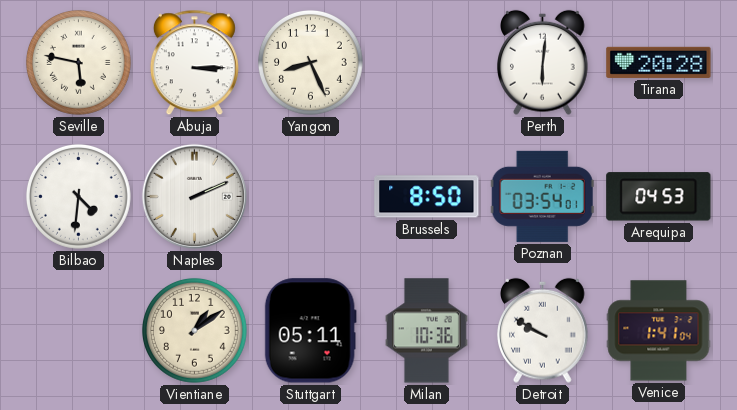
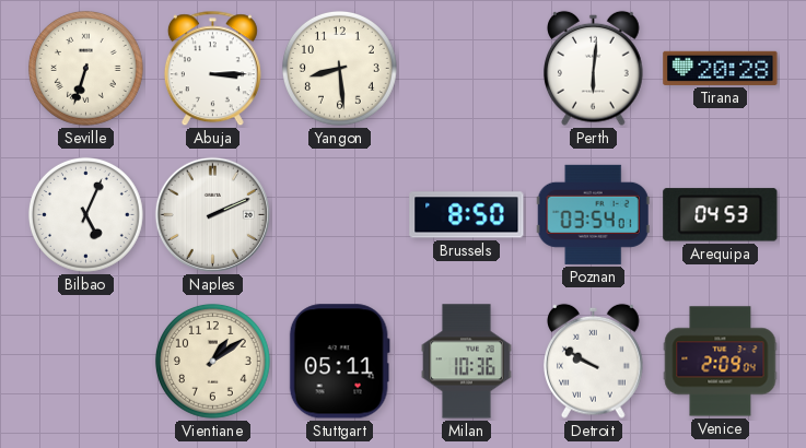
Seville: 5:47 -> 6:33
Yangon: 8:26 -> 8:29
Bilbao: 4:31 -> 5:04
Venice: 1:41 -> 2:09
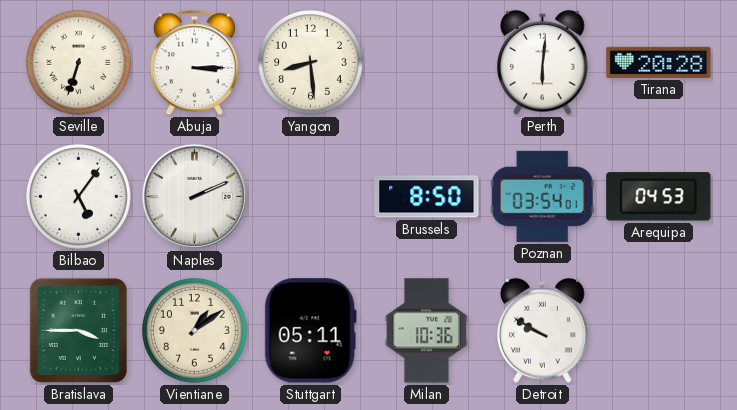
Bilbao: 5:04 -> 5:06
Bratislava: none -> 3:45
Venice: 2:09 -> none
